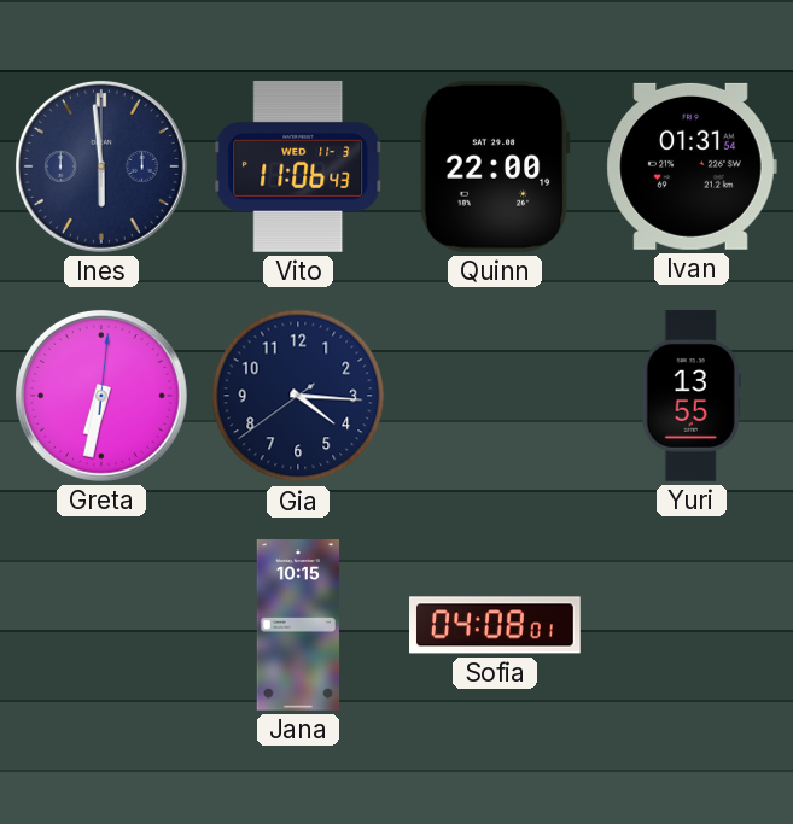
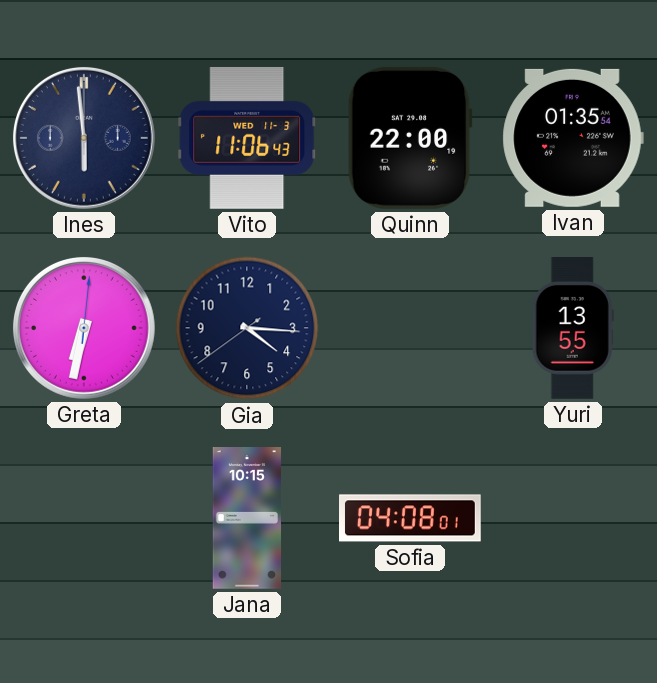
Ivan: 01:31 -> 01:35
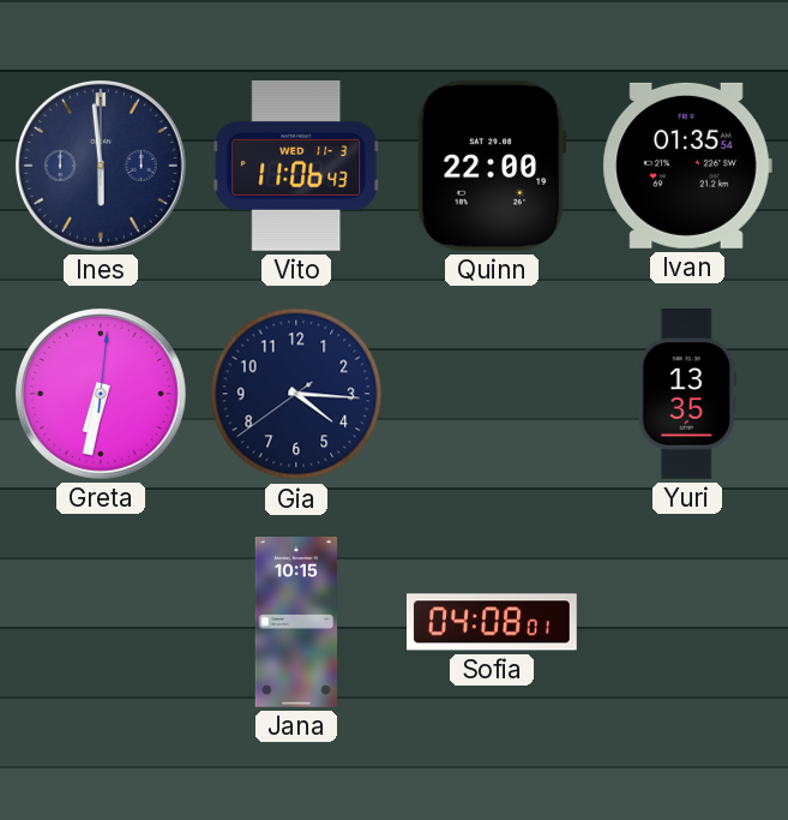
Yuri: 13:55 -> 13:35
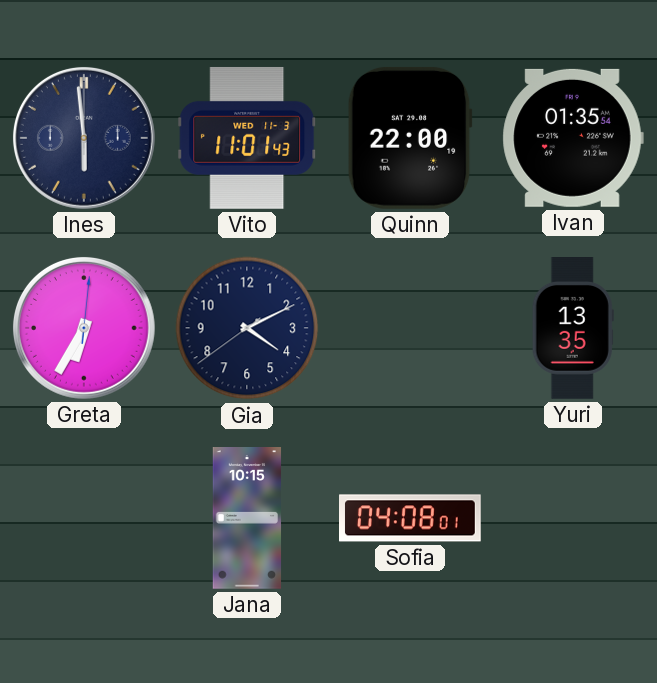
Vito: 11:06 -> 11:01
Greta: 6:32 -> 6:35
Gia: 4:15 -> 4:10
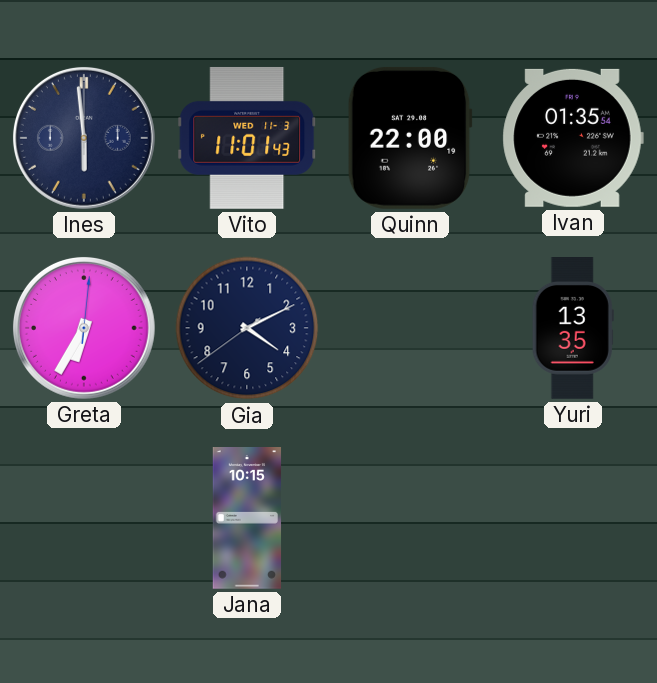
Sofia: 04:08 -> none
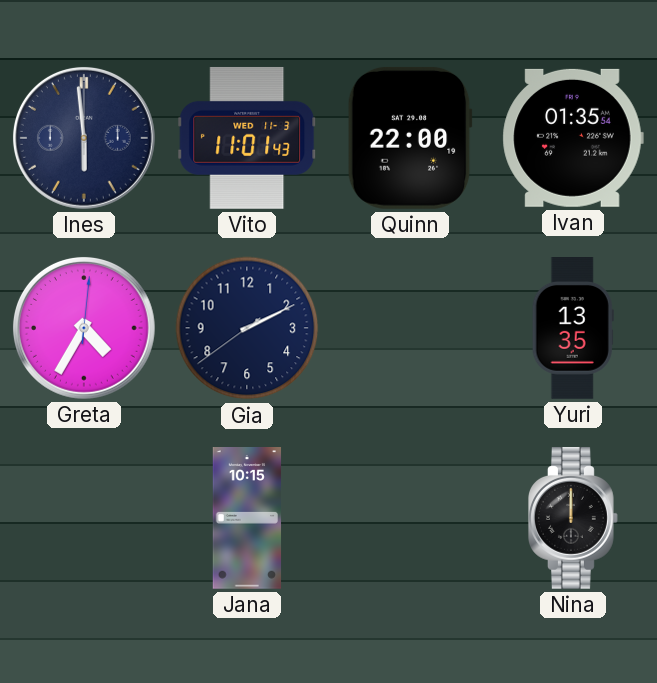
Greta: 6:35 -> 4:35
Gia: 4:10 -> 2:10
Nina: none -> 12:00
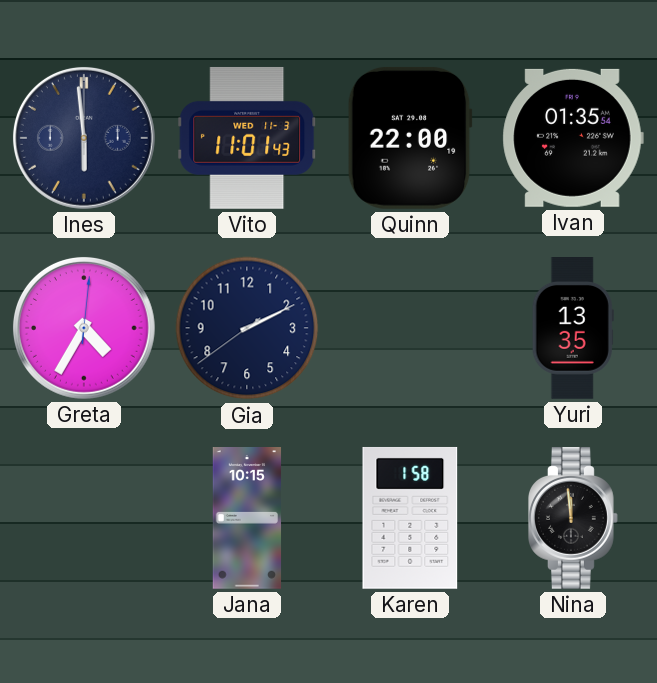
Karen: none -> 1:58
Nina: 12:00 -> 11:59
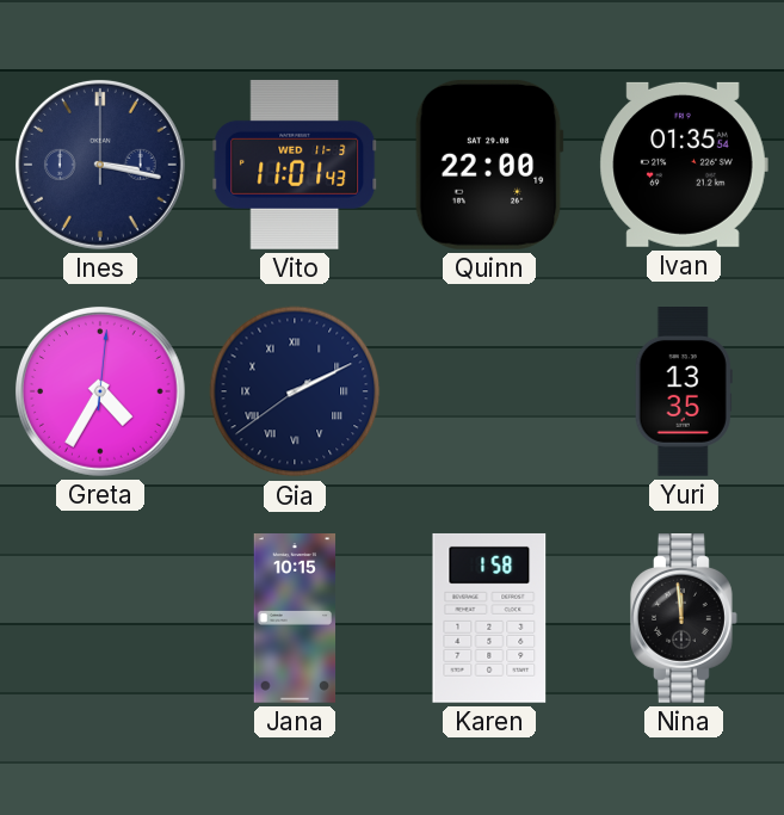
Ines: 5:59 -> 3:17
Gia numerals: Arabic -> Roman
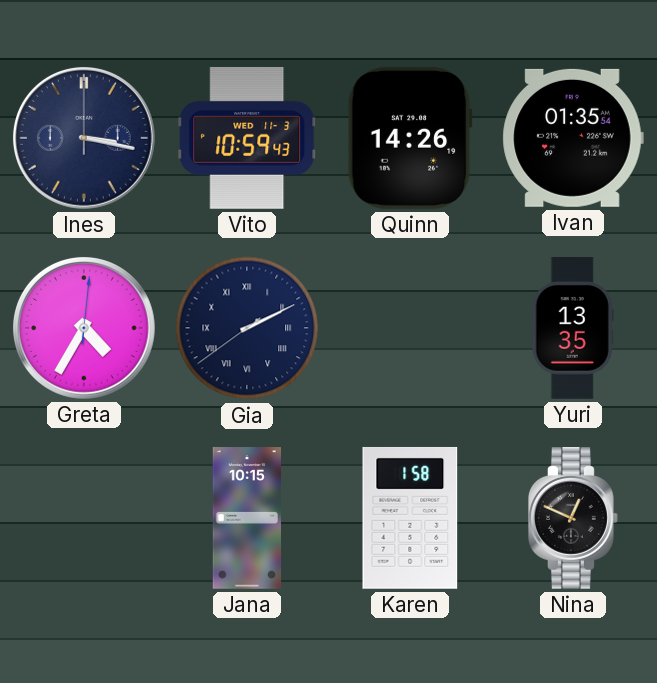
Vito: 11:01 -> 10:59
Quinn: 22:00 -> 14:26
Nina: 11:59 -> 12:49
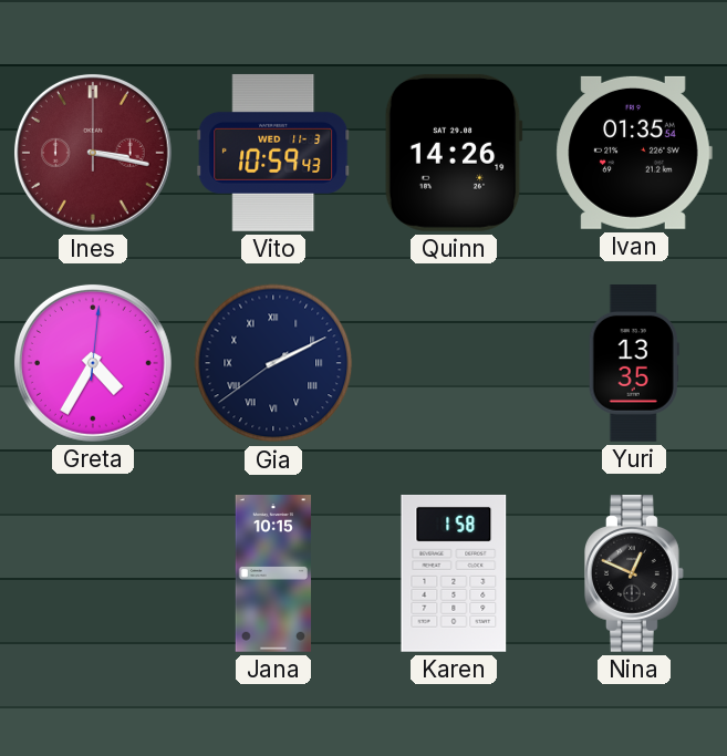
Ines dial: navy -> burgundy
